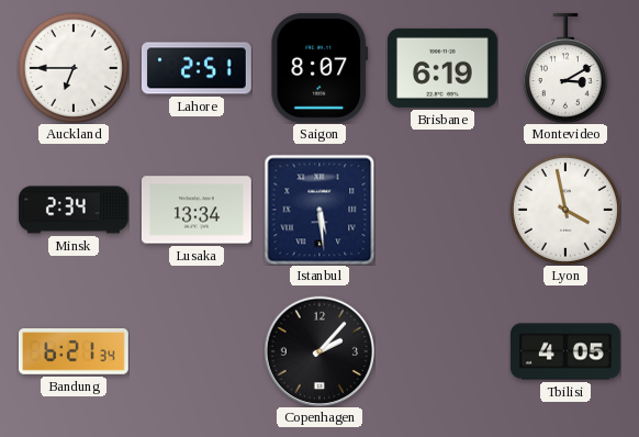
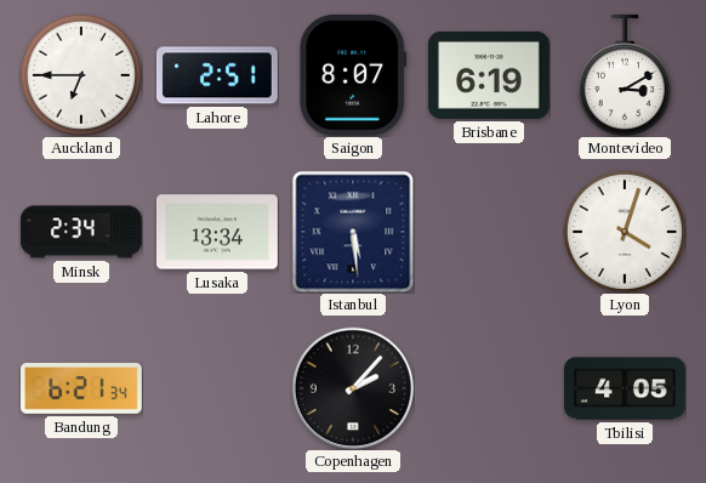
Lyon: 3:58 -> 4:03
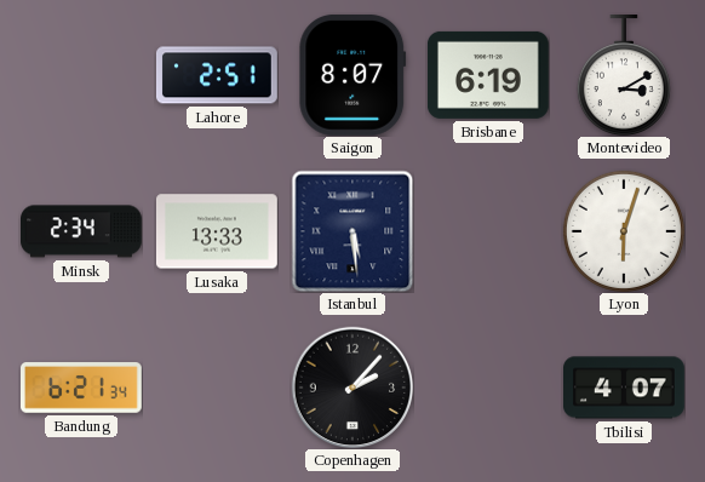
Auckland: 6:45 -> none
Lusaka: 13:34 -> 13:33
Lyon: 4:03 -> 6:03
Tbilisi: 4:05 -> 4:07
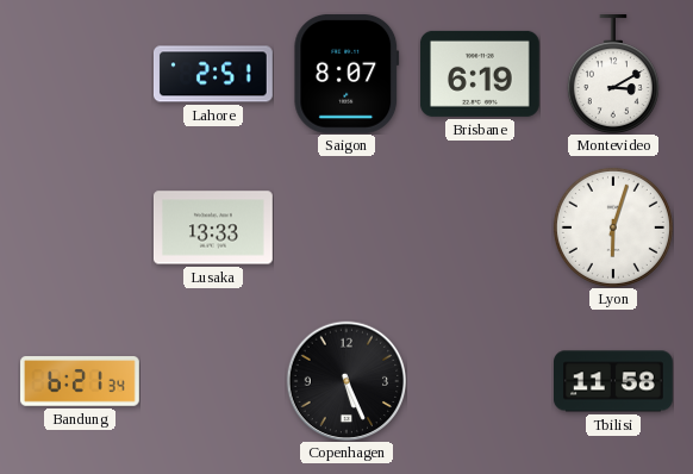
Minsk: 2:34 -> none
Istanbul: 5:29 -> none
Copenhagen: 2:07 -> 5:26
Tbilisi: 4:07 -> 11:58
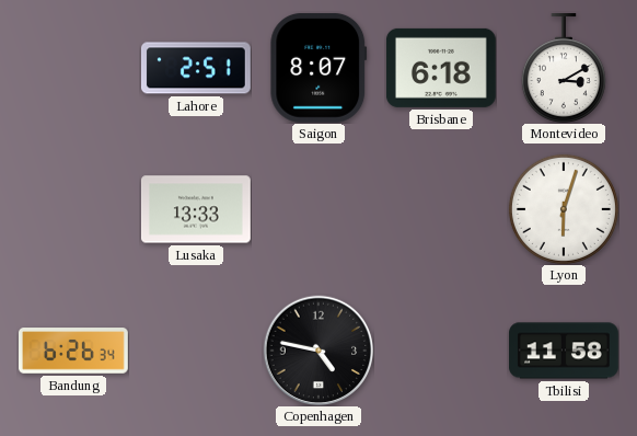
Brisbane: 6:19 -> 6:18
Bandung: 6:21 -> 6:26
Copenhagen: 5:26 -> 4:47
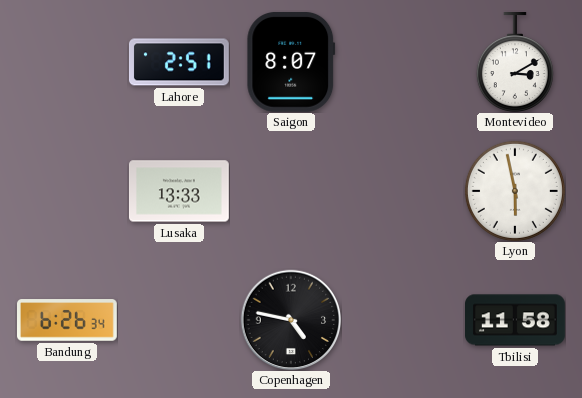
Brisbane: 6:18 -> none
Lyon: 6:03 -> 5:58
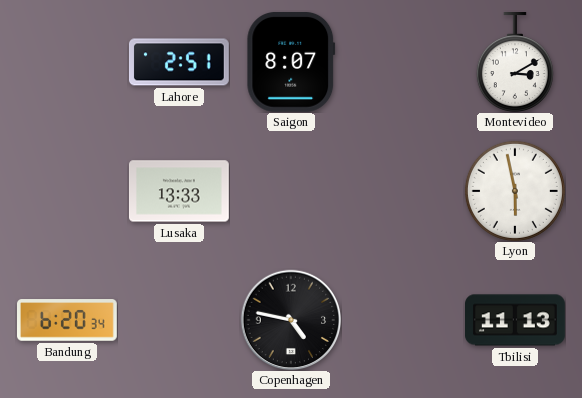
Bandung: 6:26 -> 6:20
Tbilisi: 11:58 -> 11:13
